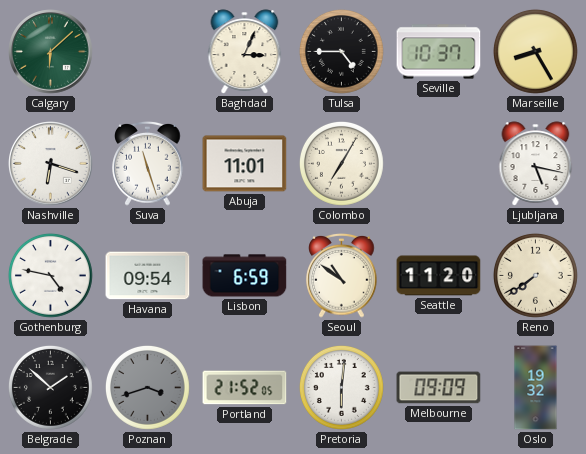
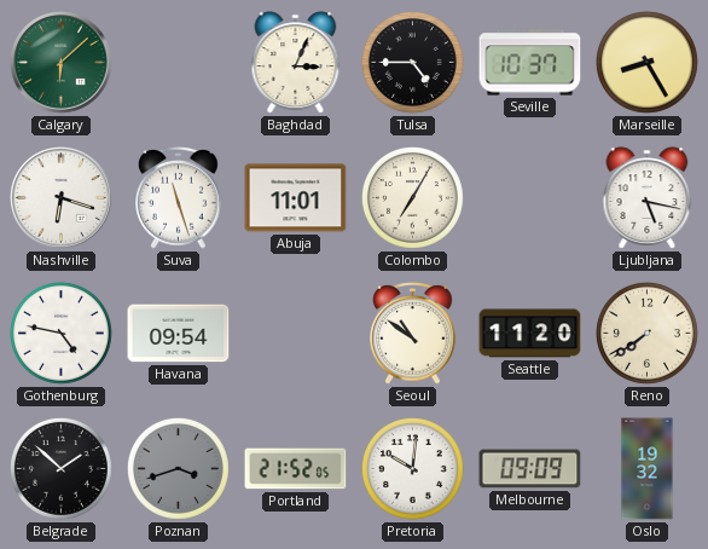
Lisbon: 6:59 -> none
Pretoria: 6:01 -> 10:01
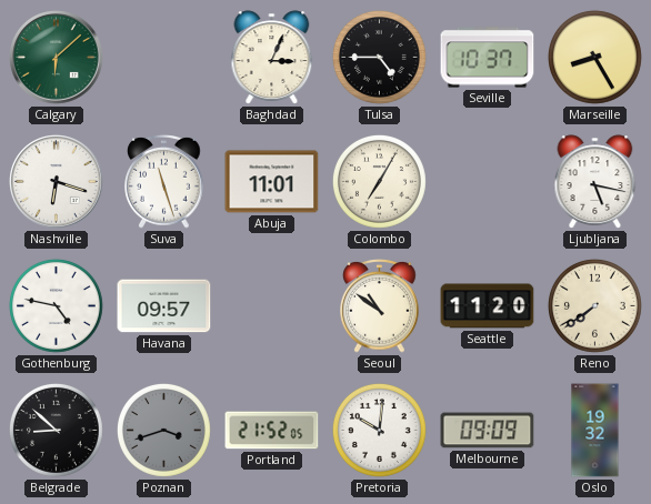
Havana: 09:54 -> 09:57
Belgrade: 1:52 -> 8:52
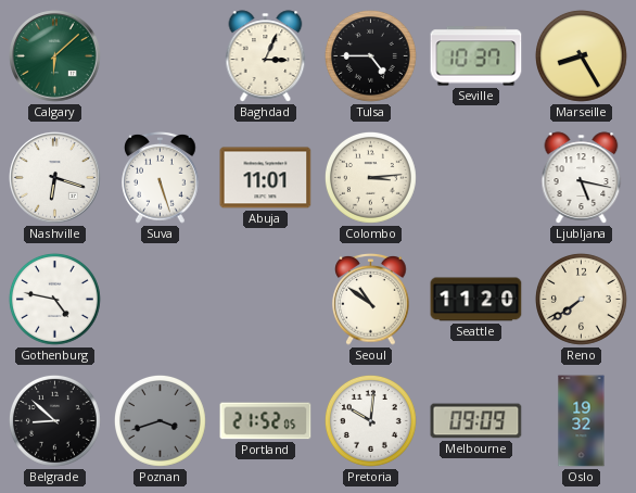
Suva: 11:27 -> 5:27
Colombo: 7:05 -> 3:14
Havana: 09:57 -> none
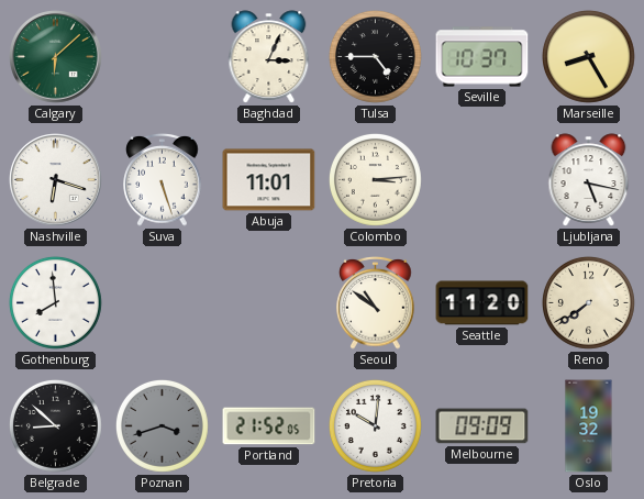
Gothenburg: 4:47 -> 7:59
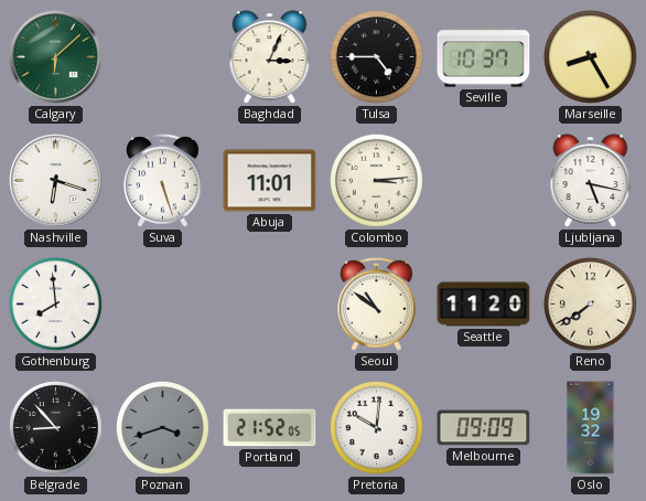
Belgrade: 8:52 -> 8:53
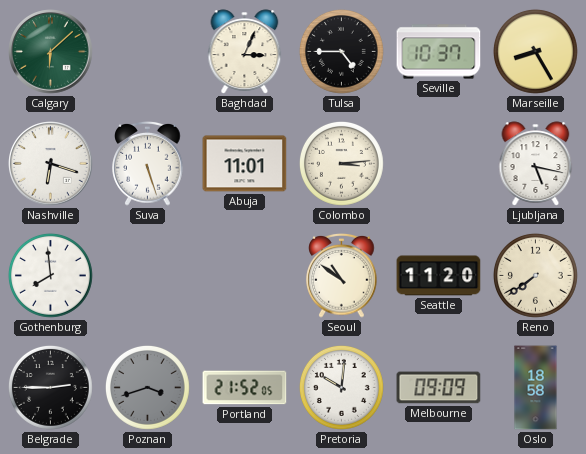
Belgrade: 8:53 -> 2:45
Oslo: 19:32 -> 18:58
